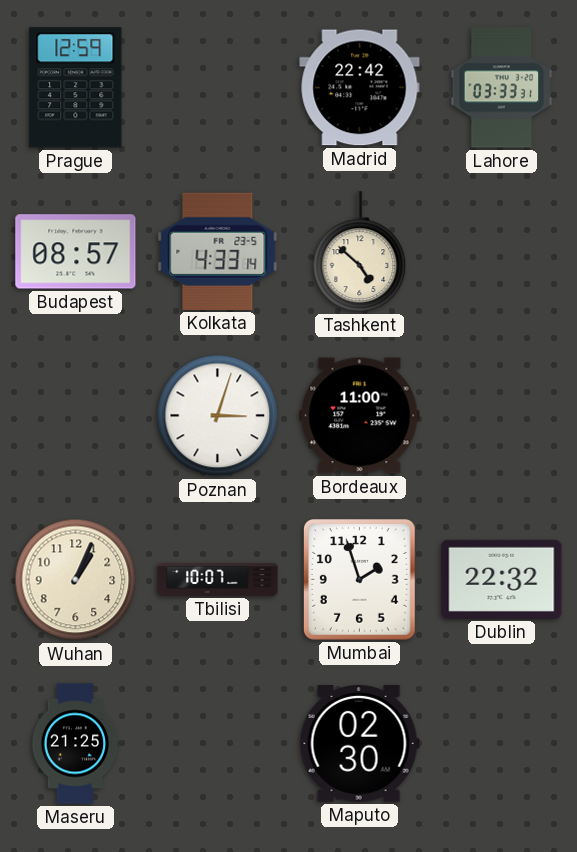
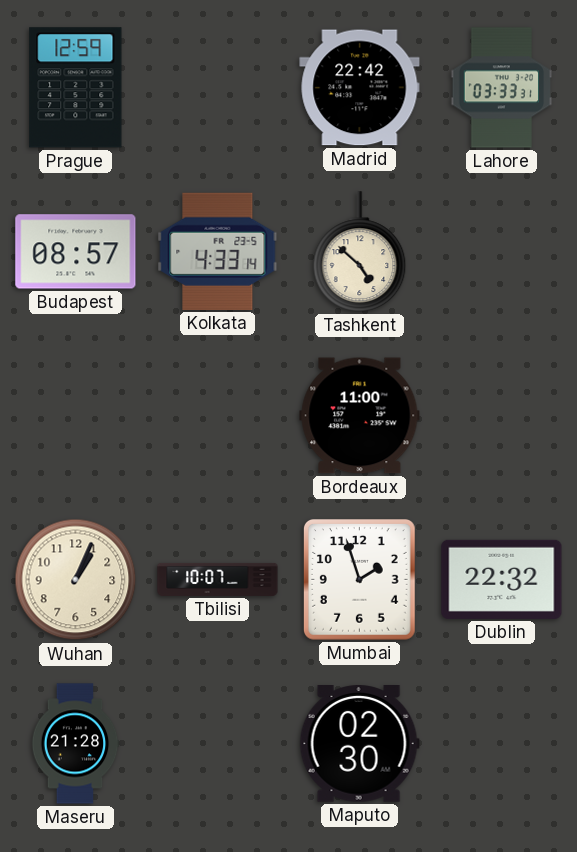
Poznan: 3:03 -> none
Maseru: 21:25 -> 21:28
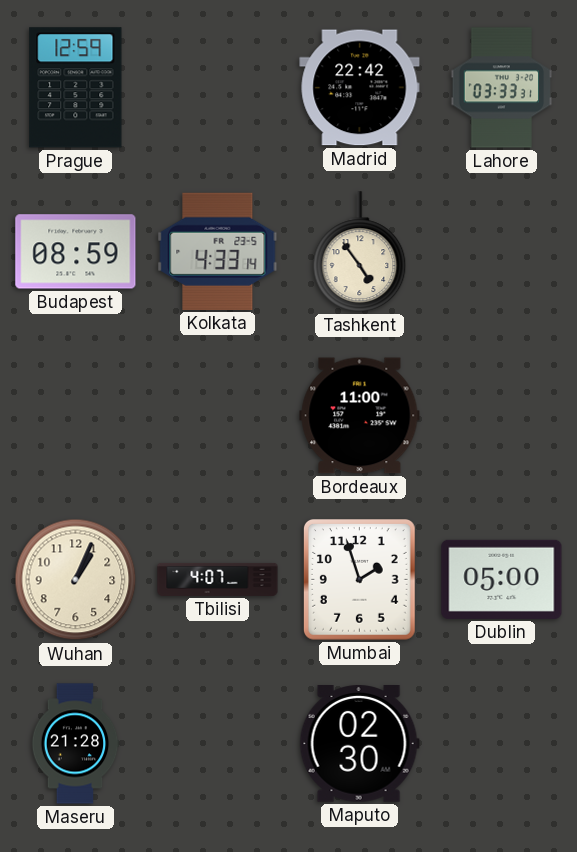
Budapest: 08:57 -> 08:59
Tashkent: 4:52 -> 4:54
Tbilisi: 10:07 -> 4:07
Dublin: 22:32 -> 05:00
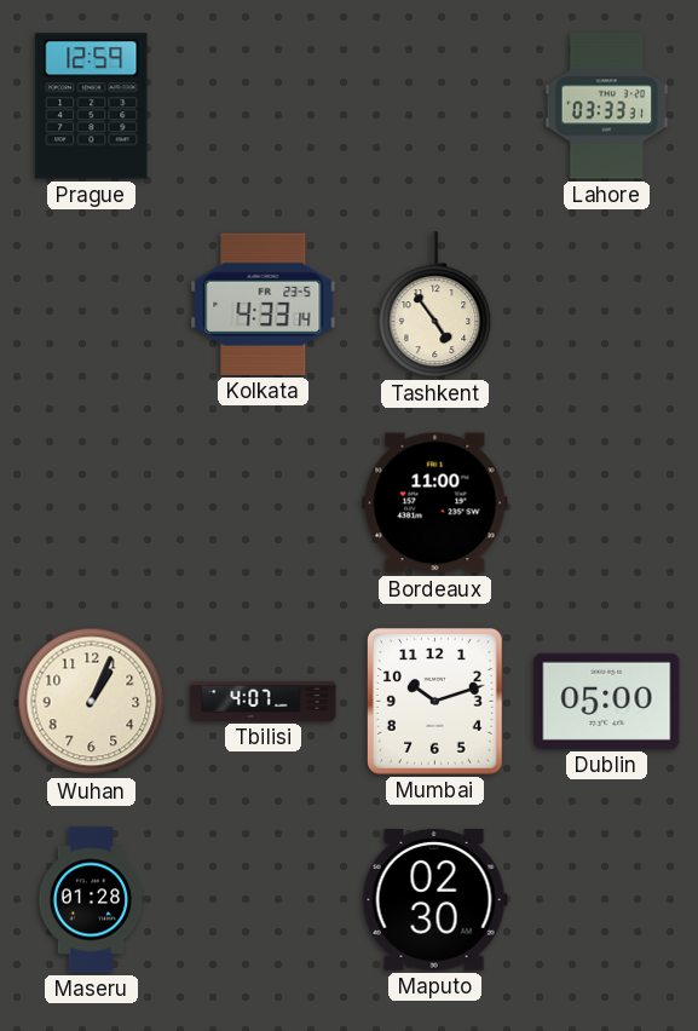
Madrid: 22:42 -> none
Budapest: 08:59 -> none
Mumbai: 1:57 -> 10:12
Maseru: 21:28 -> 01:28
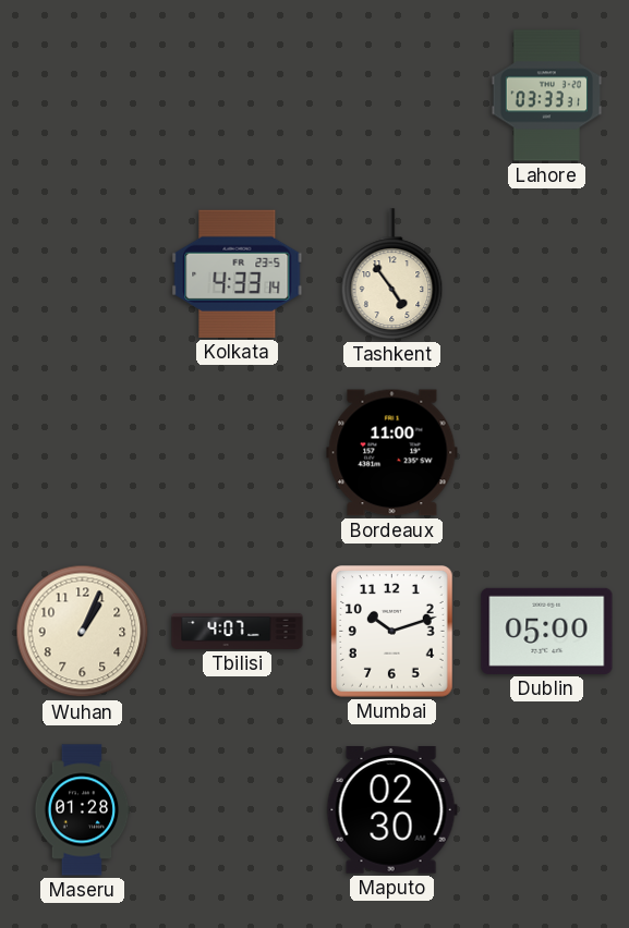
Prague: 12:59 -> none
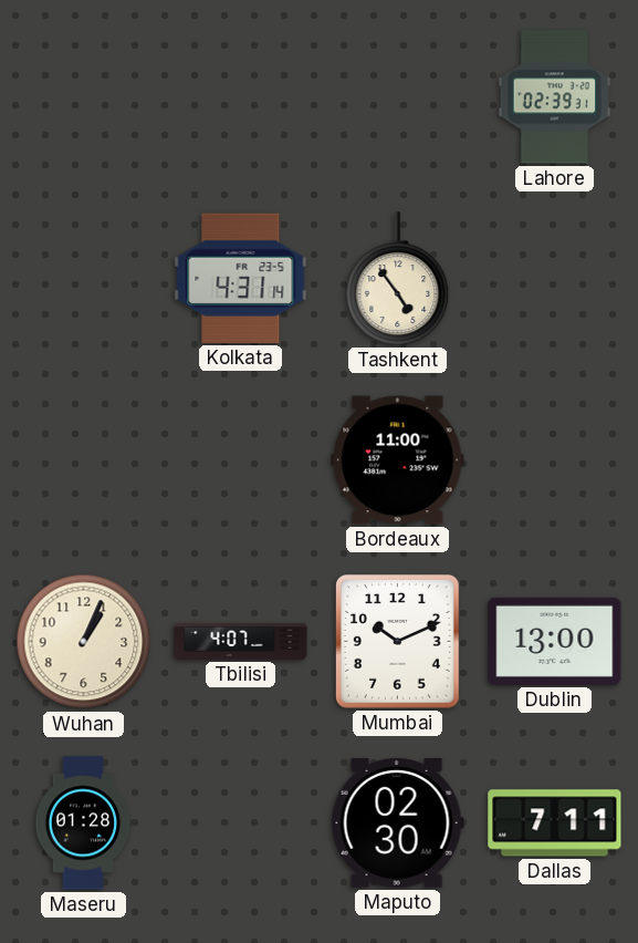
Lahore: 03:33 -> 02:39
Kolkata: 4:33 -> 4:31
Mumbai: 10:12 -> 10:11
Dublin: 05:00 -> 13:00
Dallas: none -> 7:11
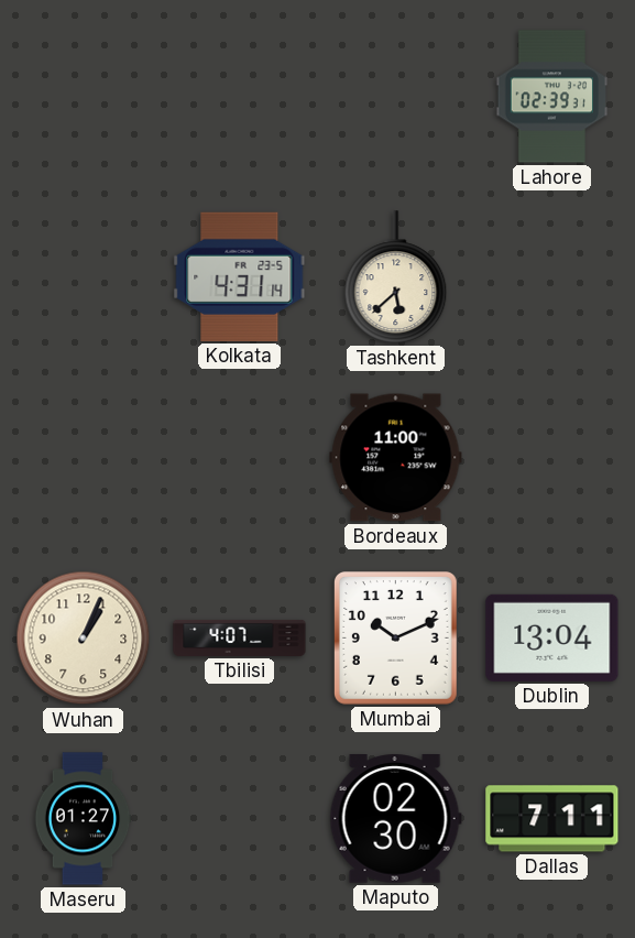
Tashkent: 4:54 -> 5:38
Dublin: 13:00 -> 13:04
Maseru: 01:28 -> 01:27
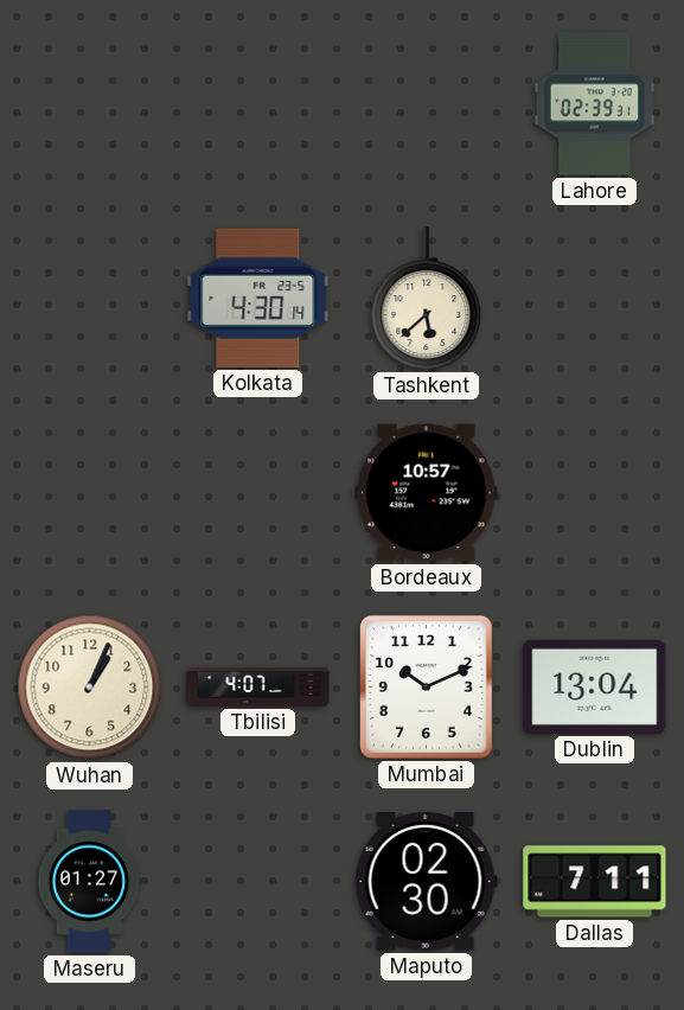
Kolkata: 4:31 -> 4:30
Bordeaux: 11:00 -> 10:57
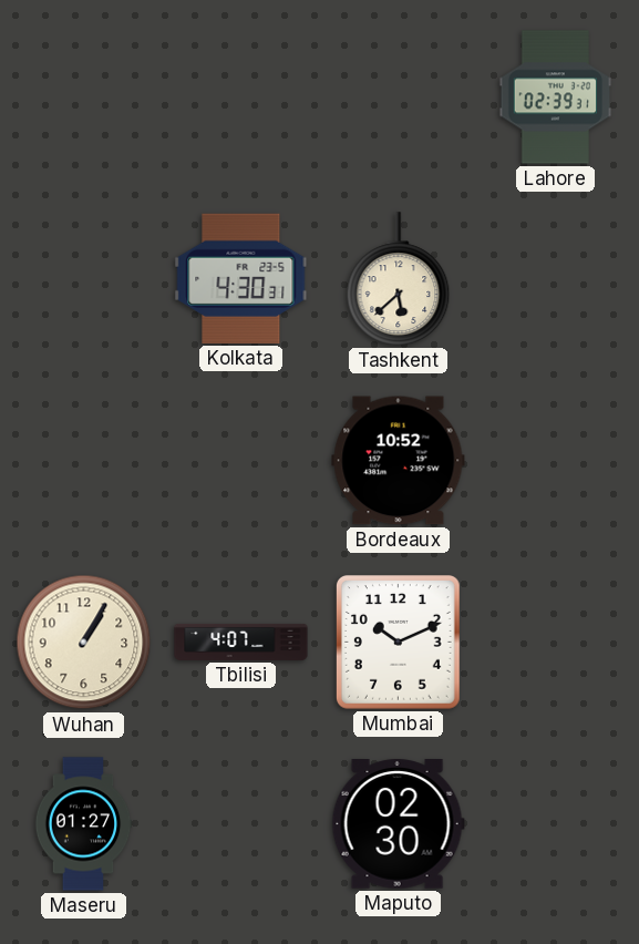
Kolkata: 4:30:14 -> 4:30:31
Bordeaux: 10:57 -> 10:52
Wuhan: 1:04 -> 1:05
Dublin: 13:04 -> none
Dallas: 7:11 -> none
